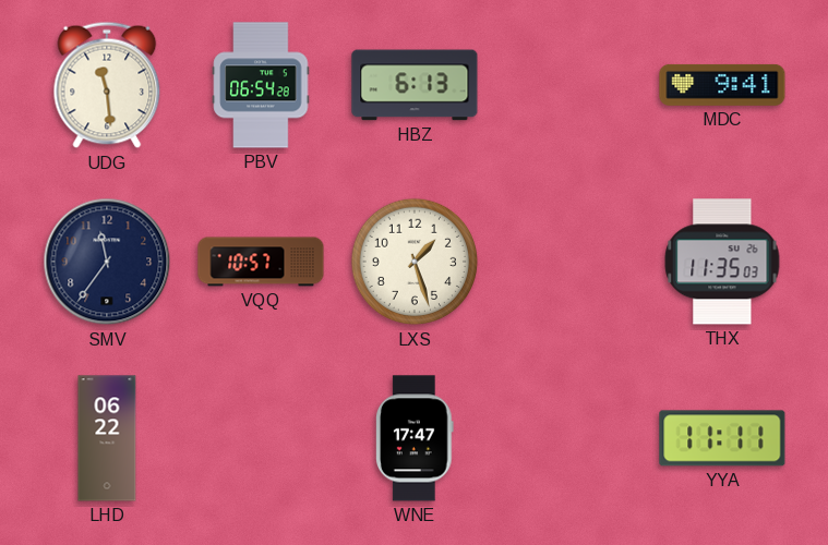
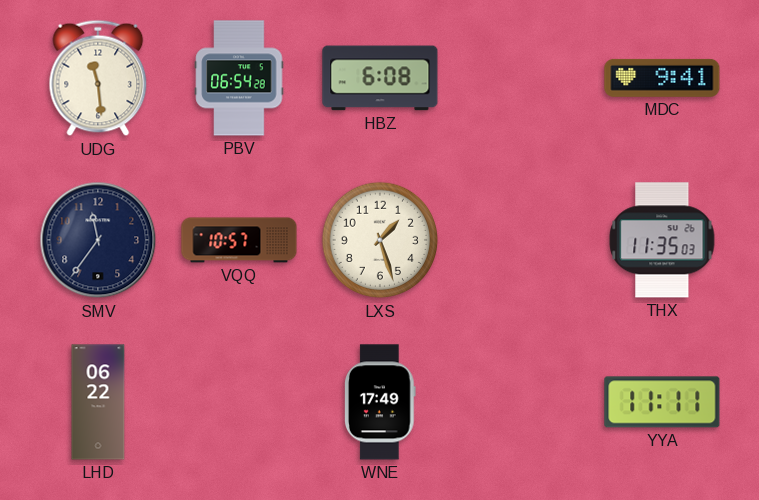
HBZ: 6:13 -> 6:08
WNE: 17:47 -> 17:49
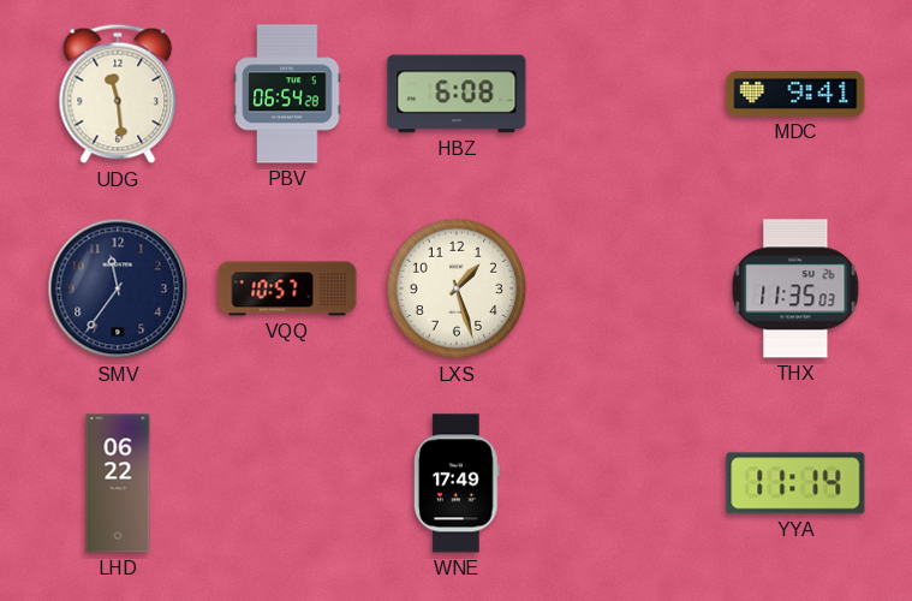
YYA: 11:11 -> 11:14
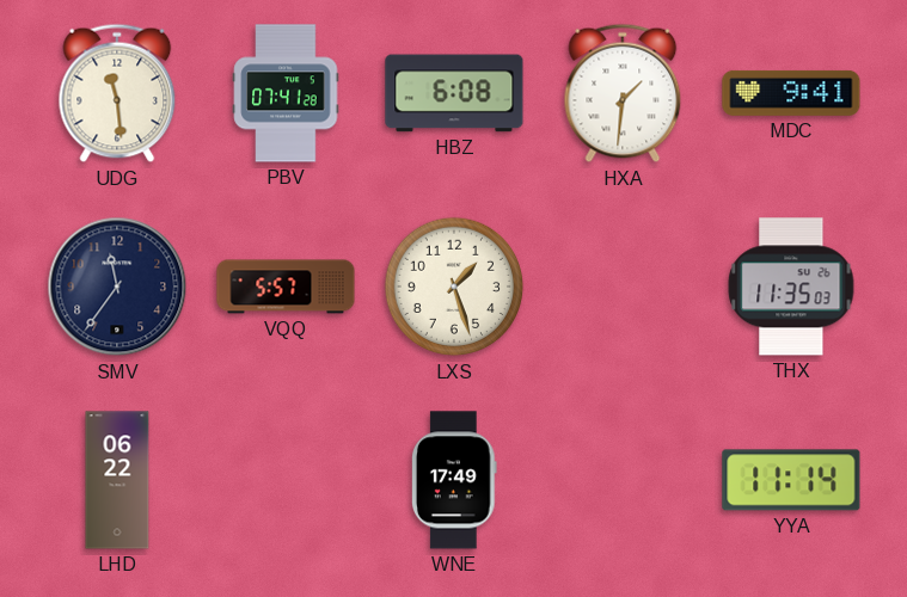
PBV: 06:54 -> 07:41
HXA: none -> 1:31
VQQ: 10:57 -> 5:57
